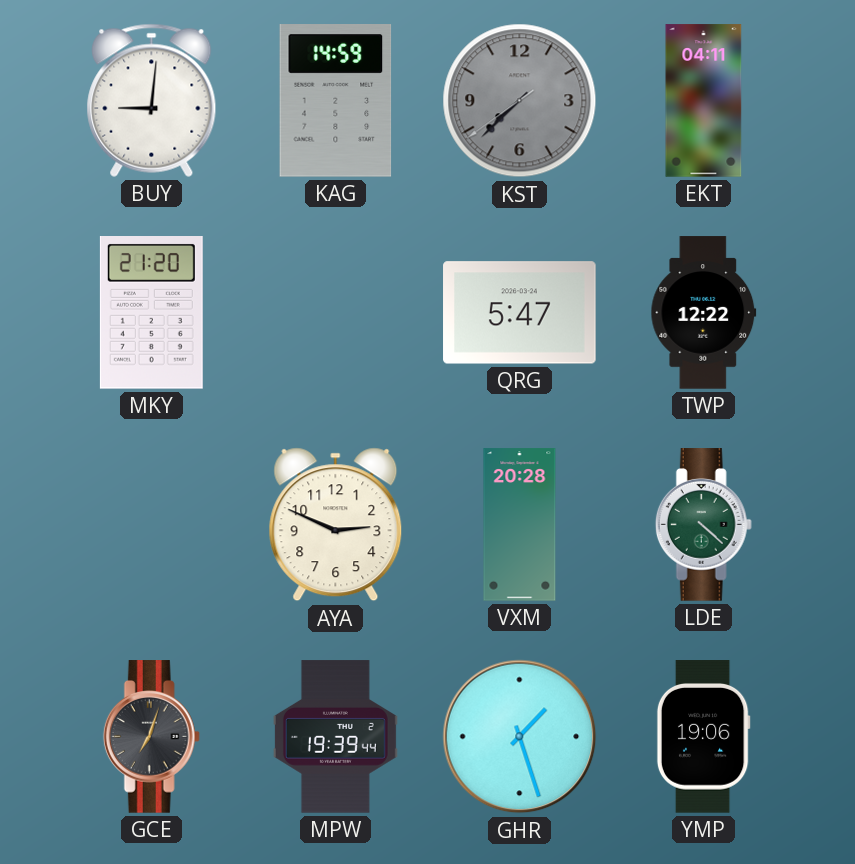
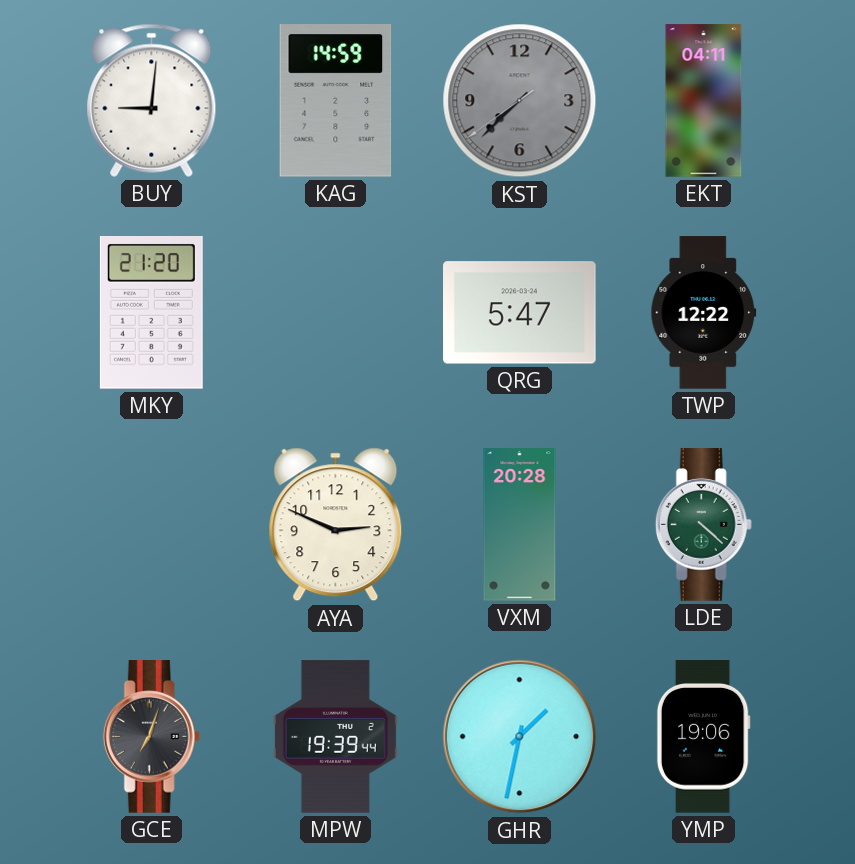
GHR: 1:27 -> 1:32
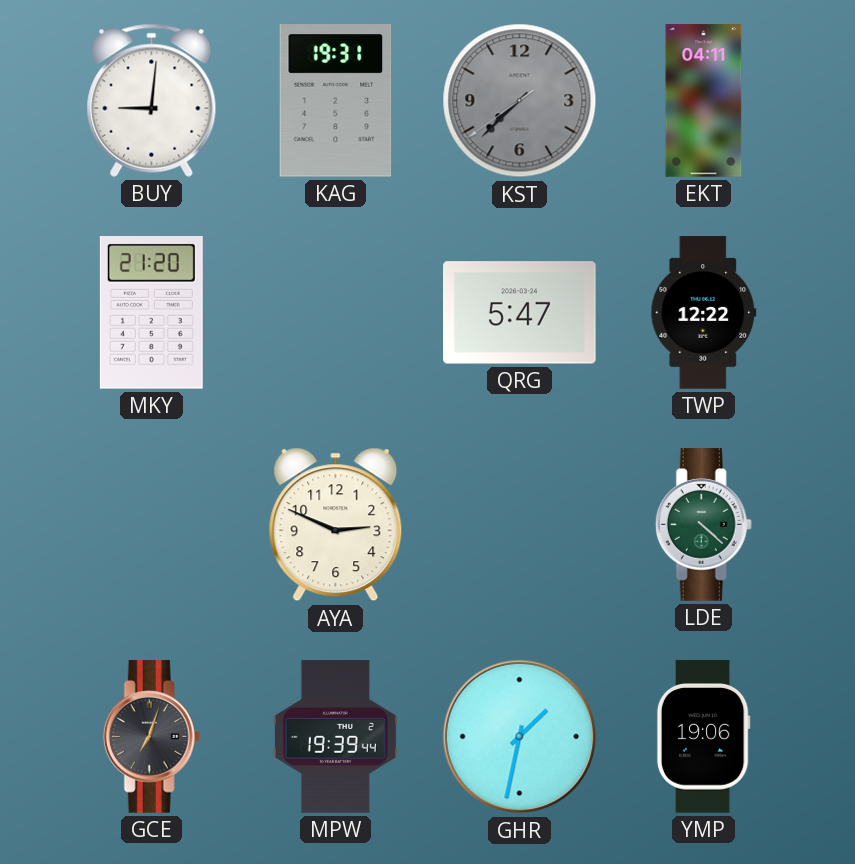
KAG: 14:59 -> 19:31
VXM: 20:28 -> none
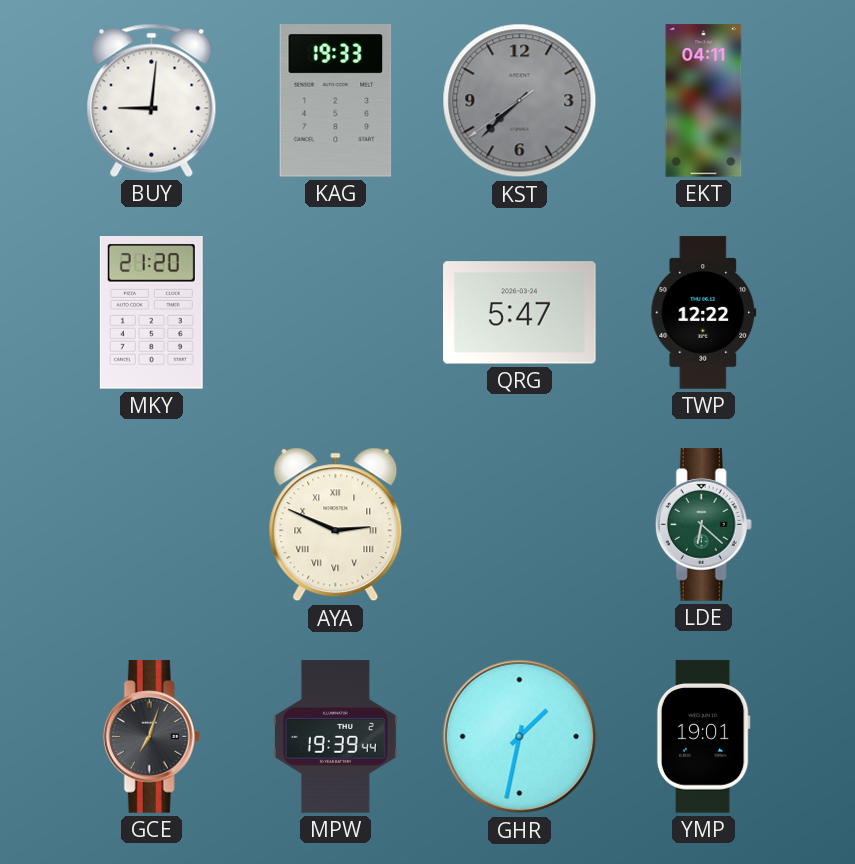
KAG: 19:31 -> 19:33
AYA numerals: Arabic -> Roman
LDE: 4:22 -> 6:22
YMP: 19:06 -> 19:01
